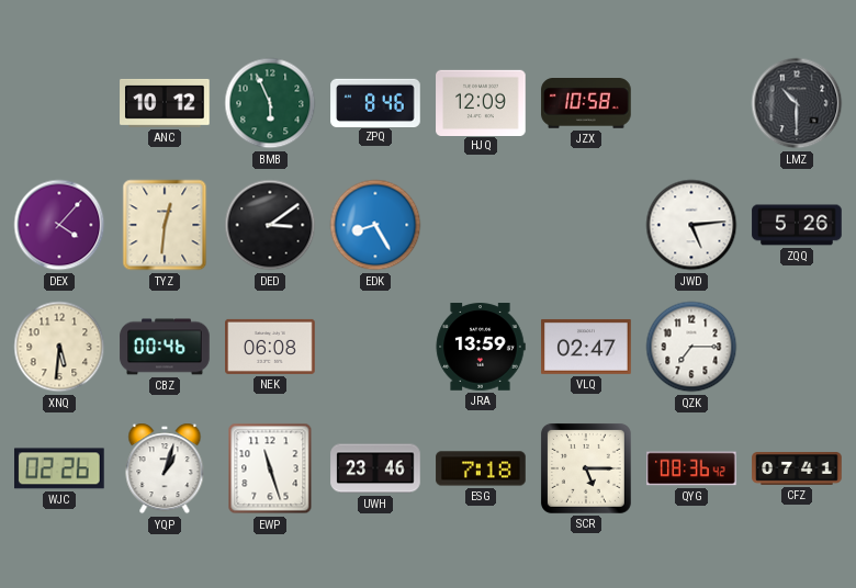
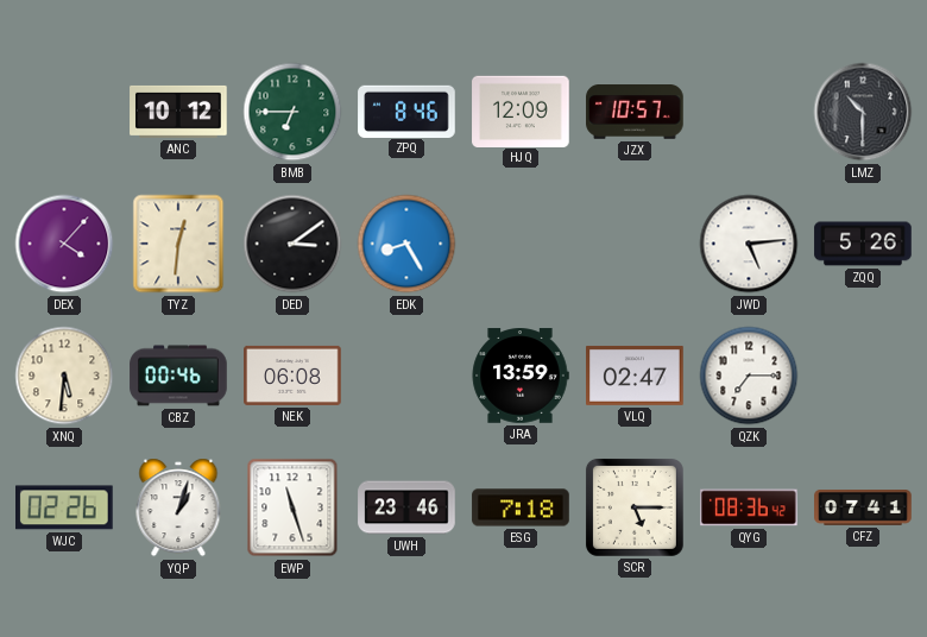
BMB: 5:56 -> 6:45
JZX: 10:58 -> 10:57
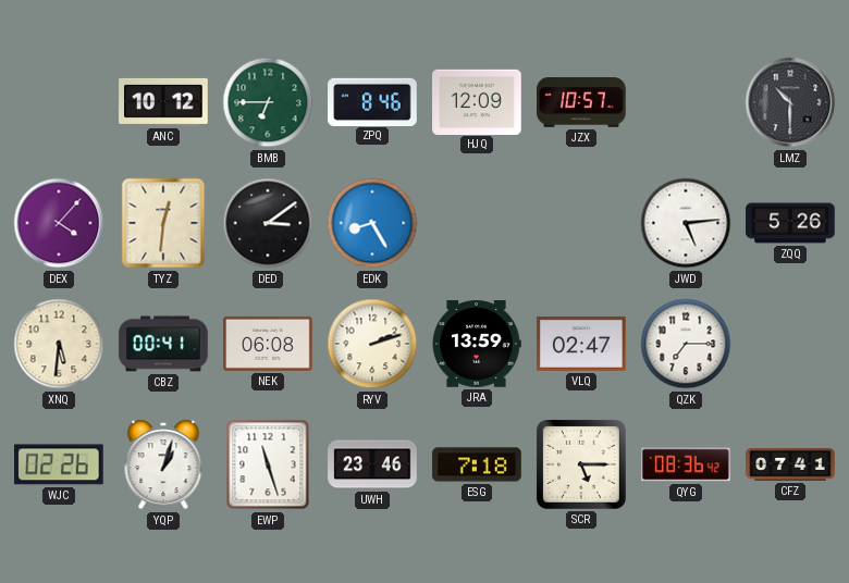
CBZ: 00:46 -> 00:41
RYV: none -> 2:12
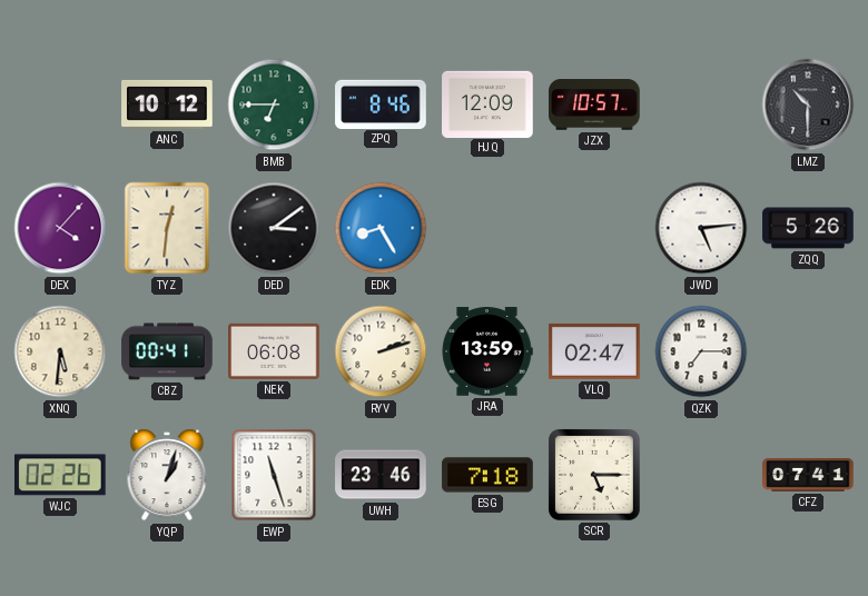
QYG: 08:36 -> none
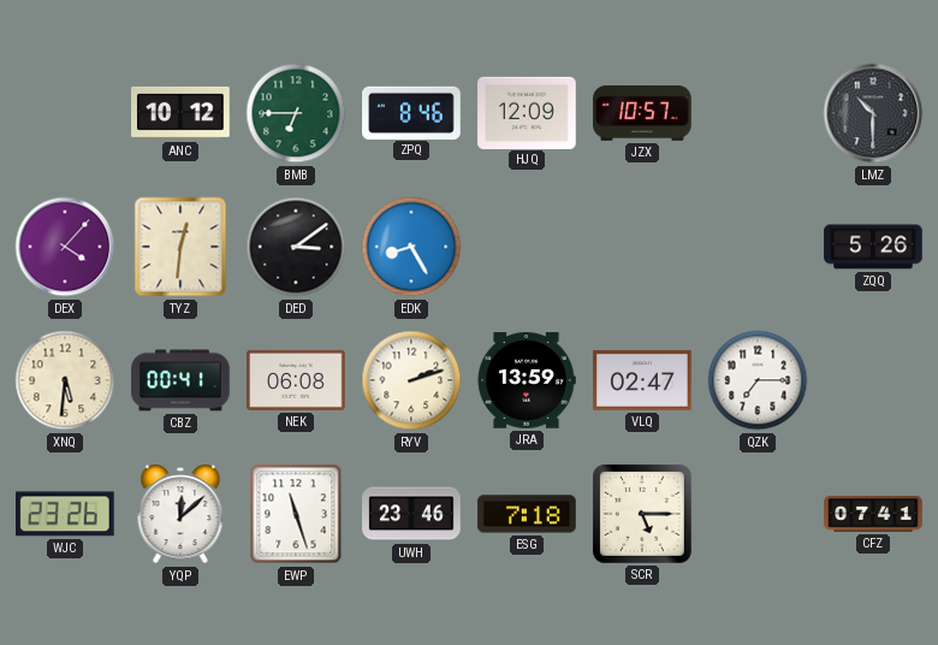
JWD: 5:14 -> none
WJC: 02:26 -> 23:26
YQP: 1:03 -> 12:08
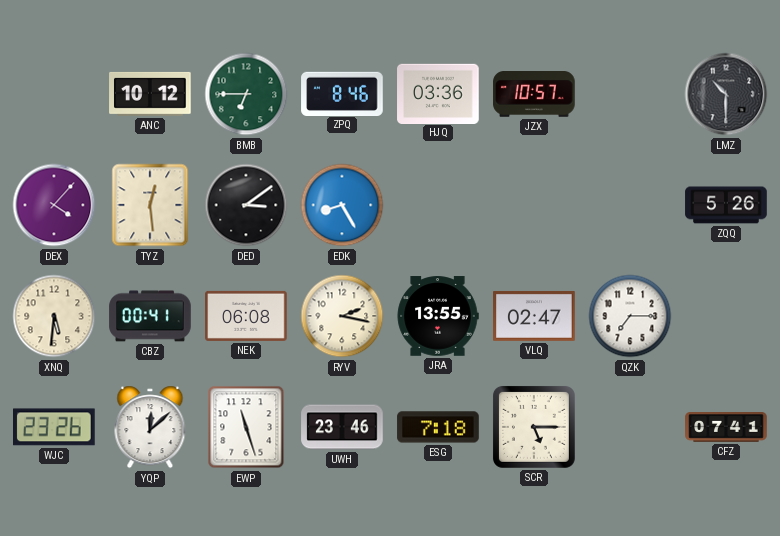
HJQ: 12:09 -> 03:36
TYZ: 12:31 -> 12:29
RYV: 2:12 -> 2:17
JRA: 13:59 -> 13:55
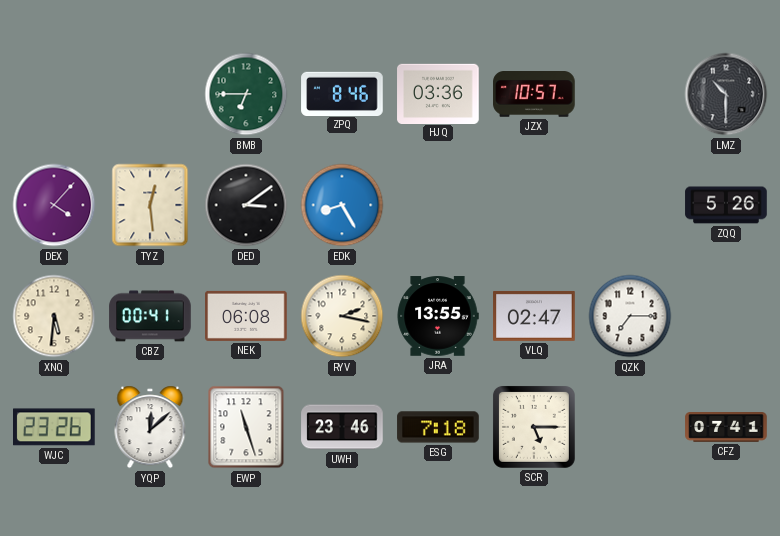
ANC: 10:12 -> none
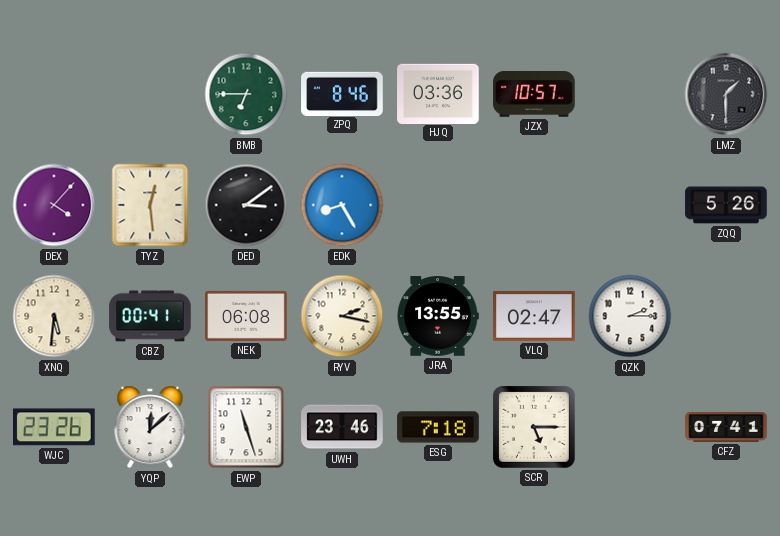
LMZ: 10:30 -> 1:30
QZK: 7:15 -> 2:15
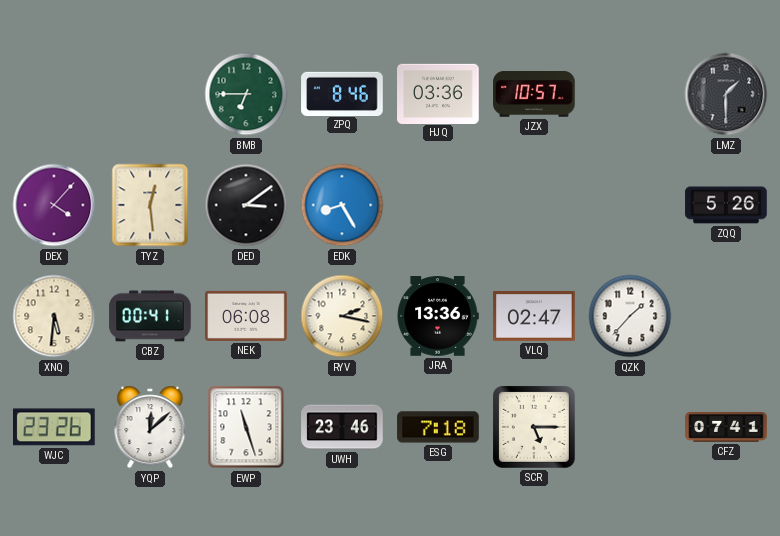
JRA: 13:55 -> 13:36
QZK: 2:15 -> 1:37
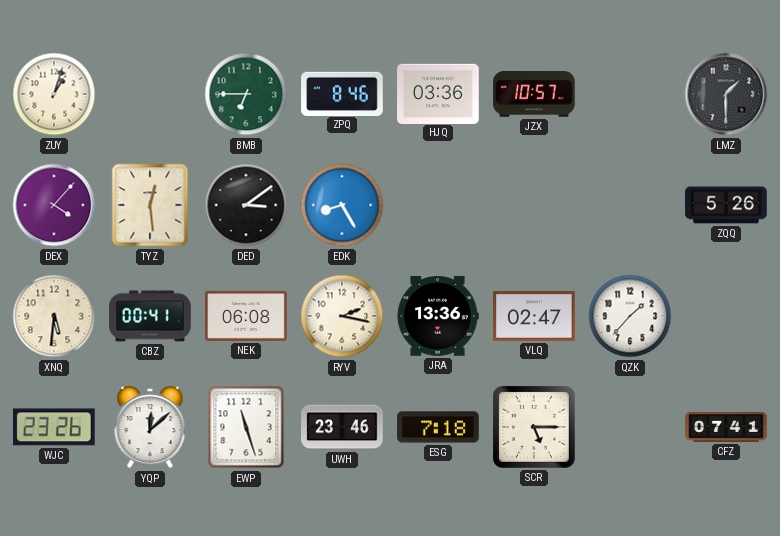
ZUY: none -> 1:03
